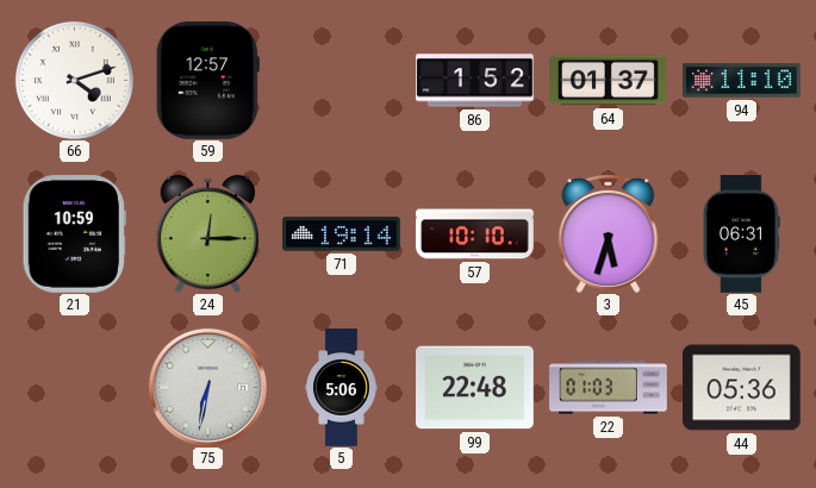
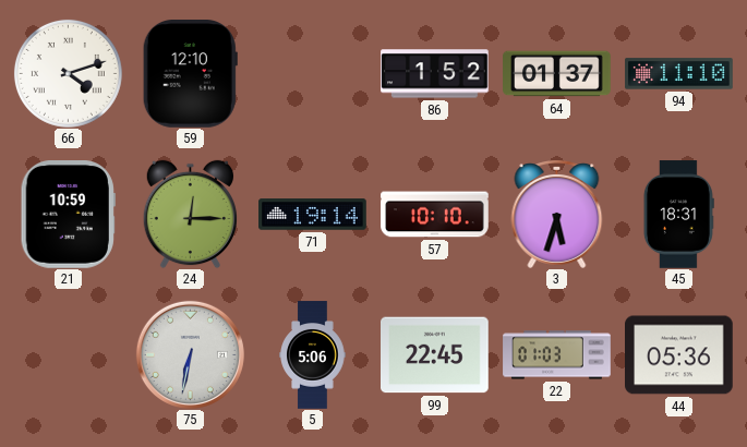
59: 12:57 -> 12:10
45: 06:31 -> 18:31
99: 22:48 -> 22:45
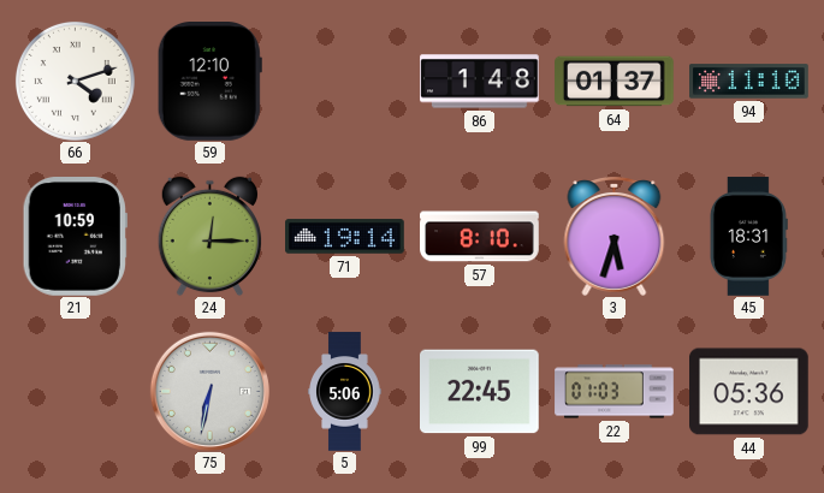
86: 1:52 -> 1:48
57: 10:10 -> 8:10
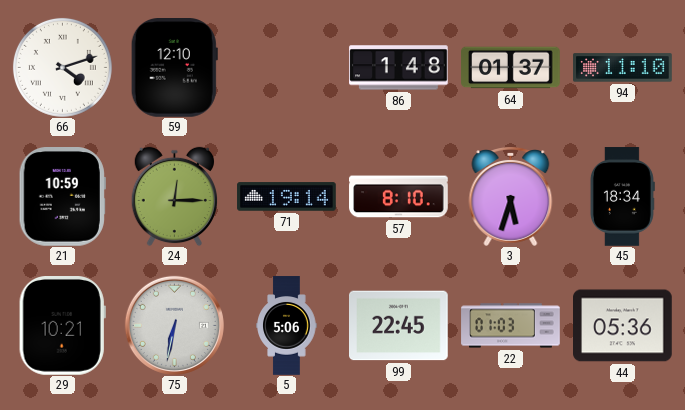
45: 18:31 -> 18:34
29: none -> 10:21
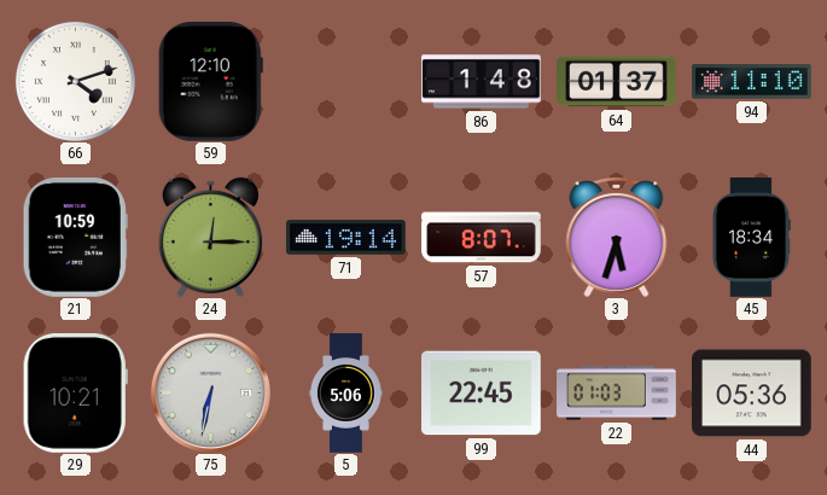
57: 8:10 -> 8:07
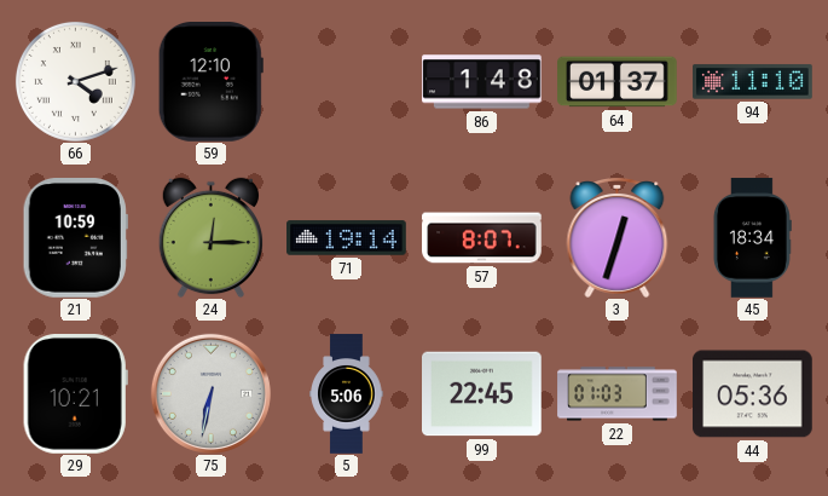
3: 5:33 -> 12:33
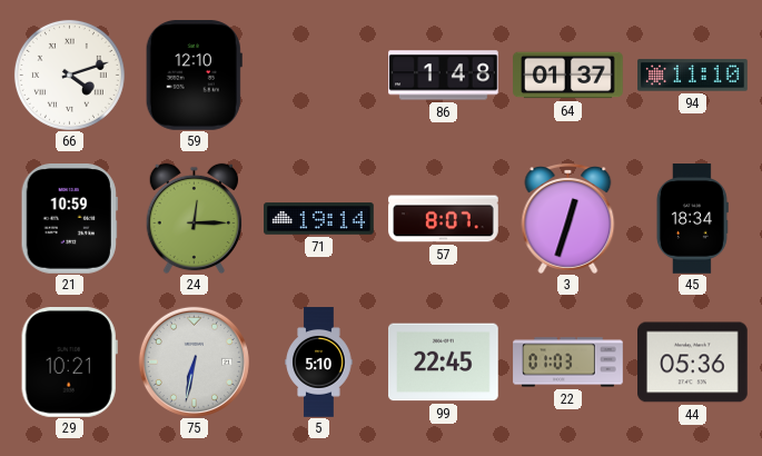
5: 5:06 -> 5:10
